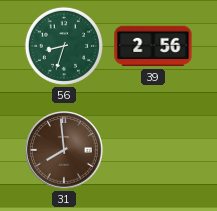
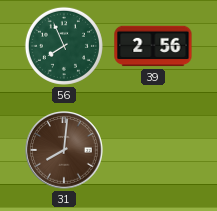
56: 8:33 -> 7:56
31: 7:59 -> 8:01
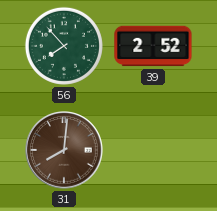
56: 7:56 -> 7:53
39: 2:56 -> 2:52
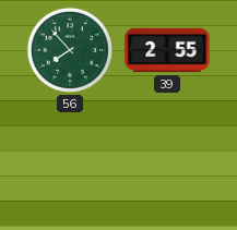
39: 2:52 -> 2:55
31: 8:01 -> none
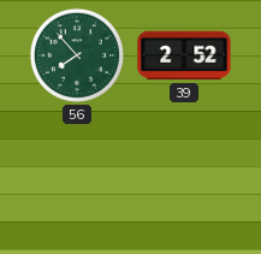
39: 2:55 -> 2:52
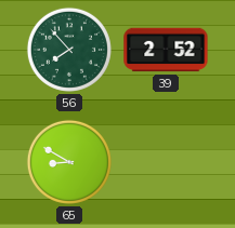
65: none -> 8:50
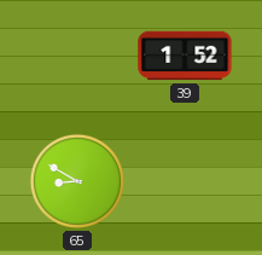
56: 7:53 -> none
39: 2:52 -> 1:52
